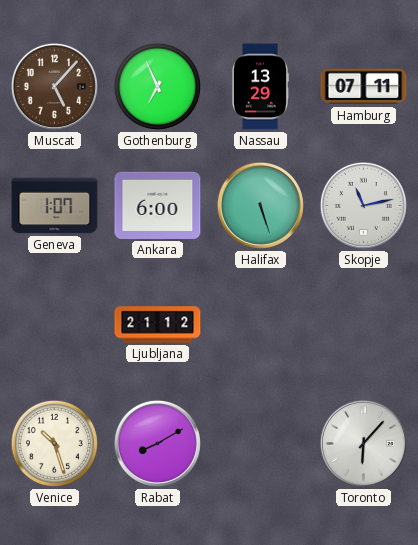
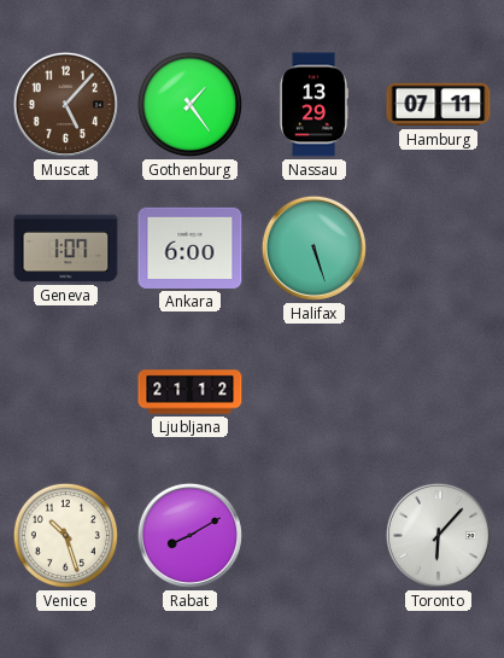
Gothenburg: 6:56 -> 1:24
Skopje: 11:13 -> none
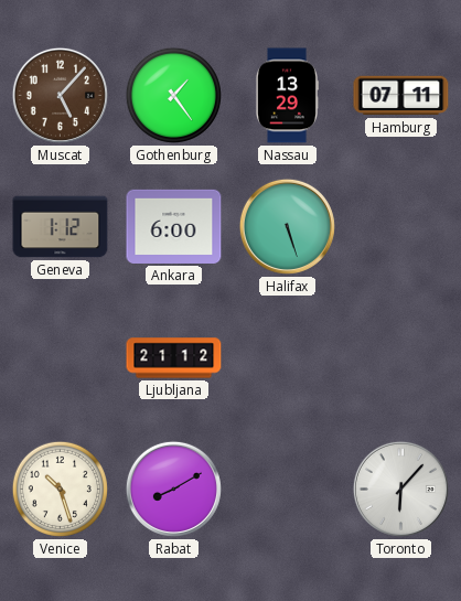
Geneva: 1:07 -> 1:12
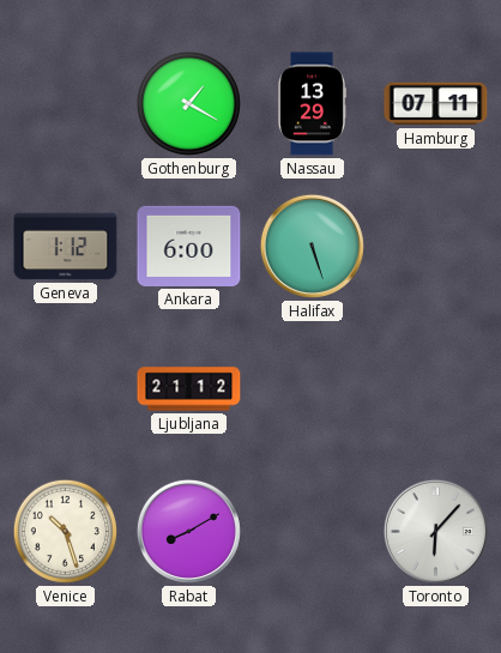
Muscat: 5:07 -> none
Gothenburg: 1:24 -> 1:20
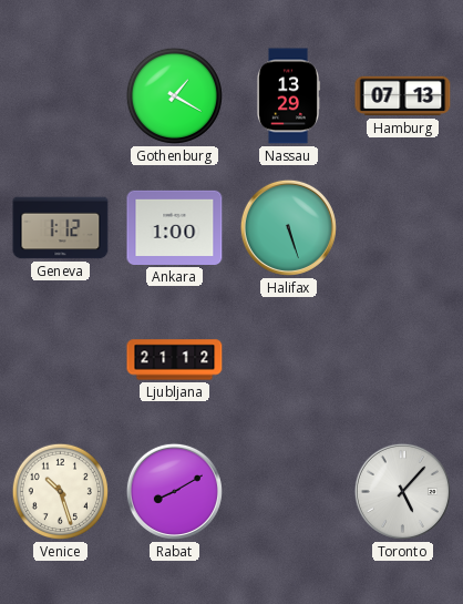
Hamburg: 07:11 -> 07:13
Ankara: 6:00 -> 1:00
Toronto: 6:07 -> 5:07
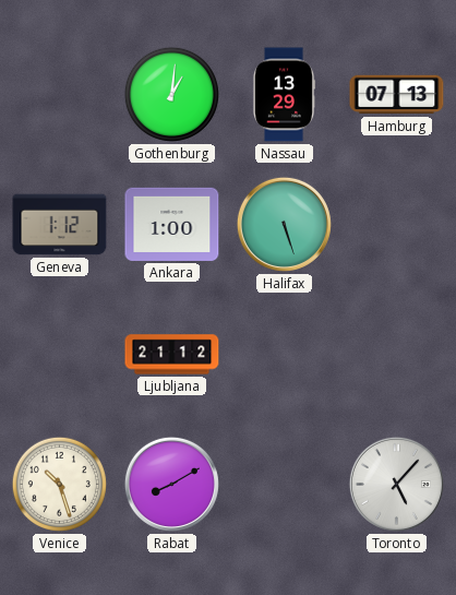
Gothenburg: 1:20 -> 1:01
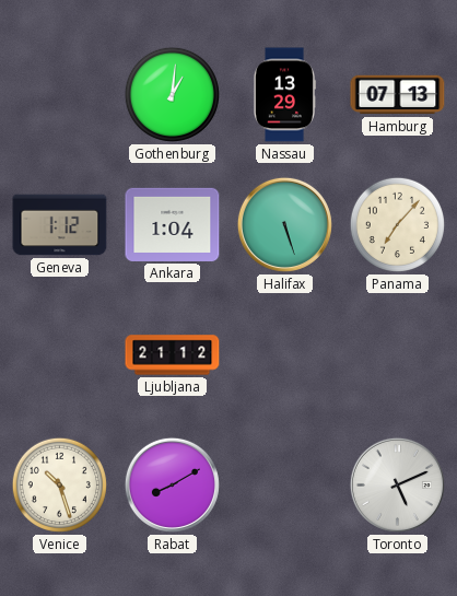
Ankara: 1:00 -> 1:04
Panama: none -> 7:07
Toronto: 5:07 -> 5:11
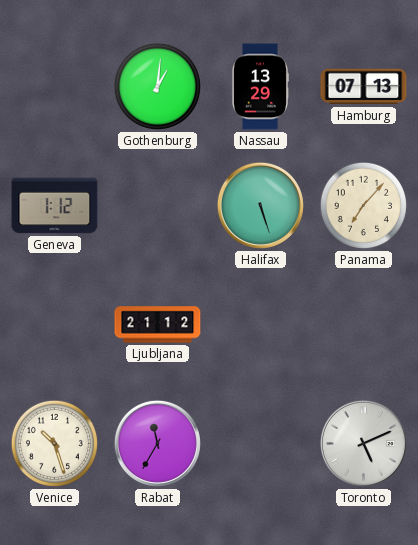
Ankara: 1:04 -> none
Rabat: 8:10 -> 11:35
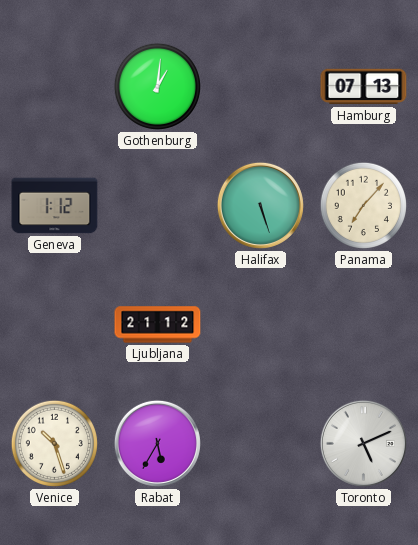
Nassau: 13:29 -> none
Rabat: 11:35 -> 5:35
